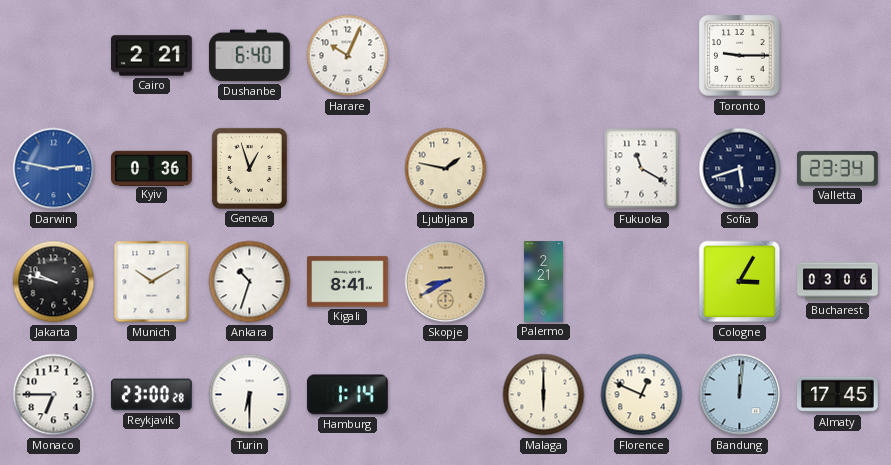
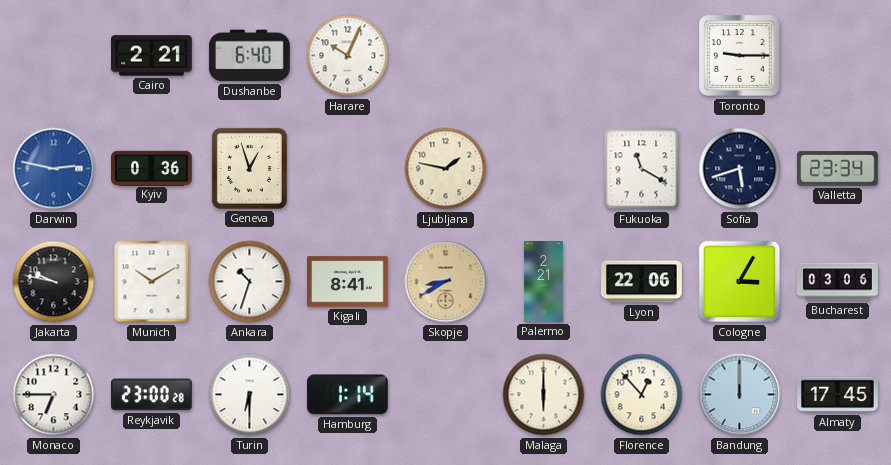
Lyon: none -> 22:06
Florence: 12:49 -> 12:53
Bandung: 12:01 -> 12:00
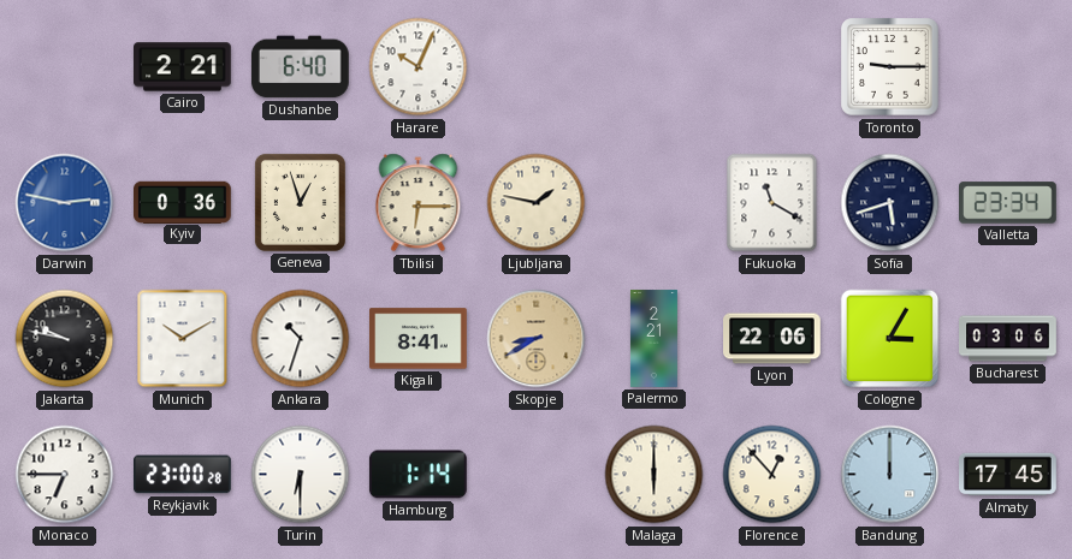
Tbilisi: none -> 6:15
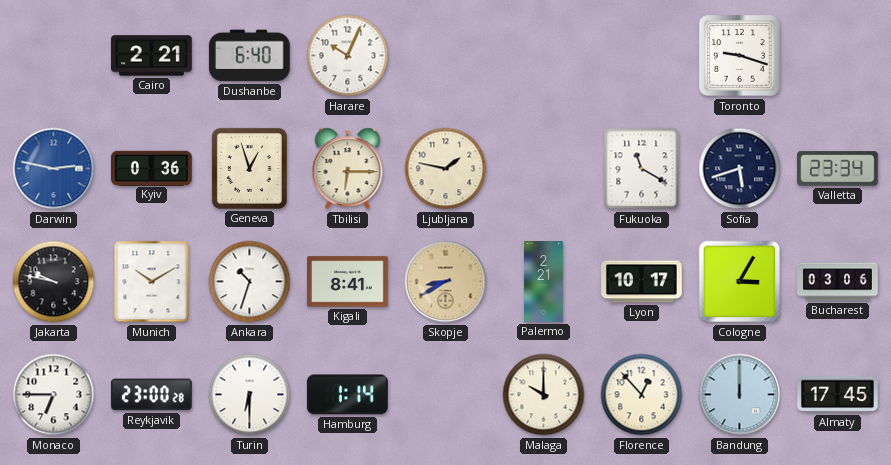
Toronto: 9:15 -> 9:18
Lyon: 22:06 -> 10:17
Malaga: 6:00 -> 10:00
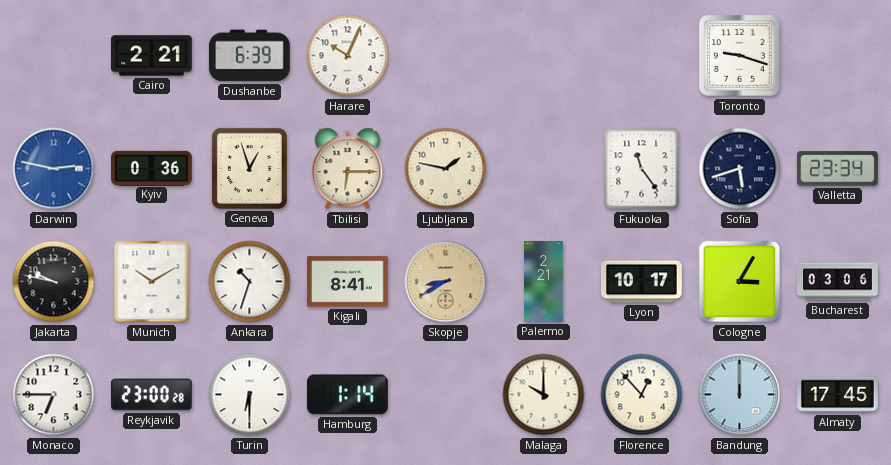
Dushanbe: 6:40 -> 6:39
Fukuoka: 11:20 -> 11:24
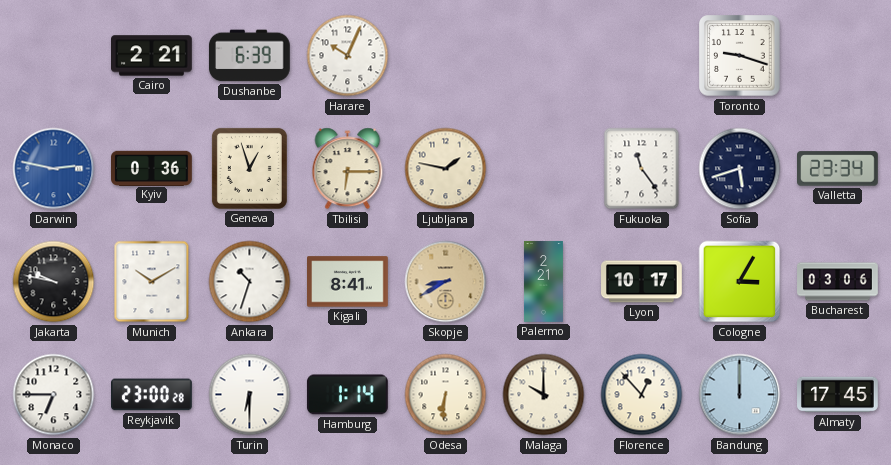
Odesa: none -> 6:31
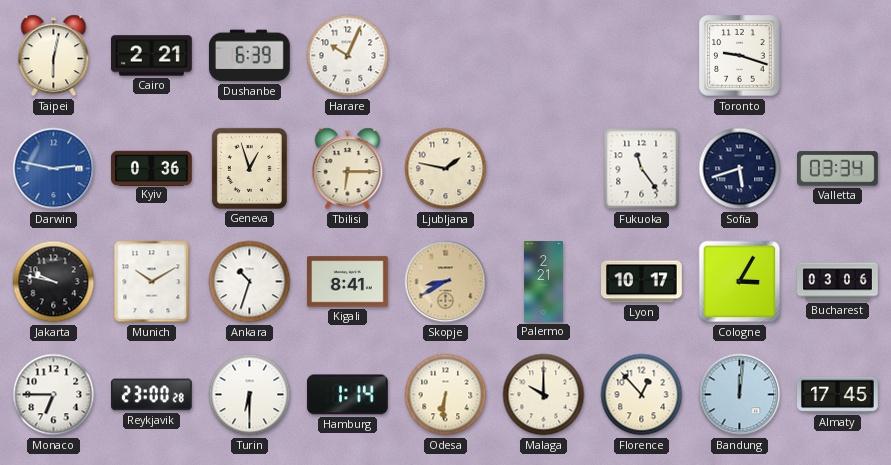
Taipei: none -> 6:02
Valletta: 23:34 -> 03:34
Bandung: 12:00 -> 12:01
